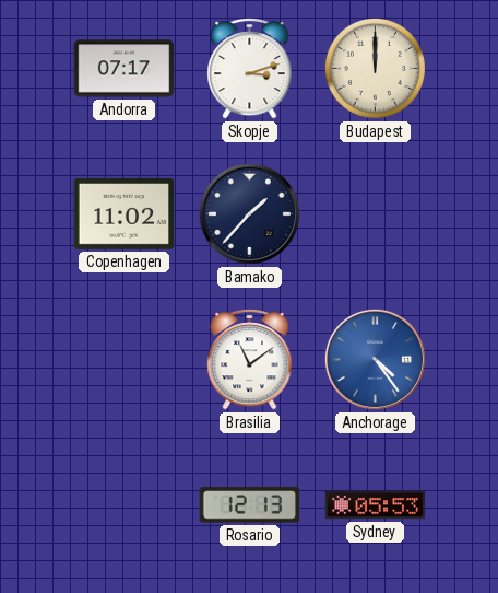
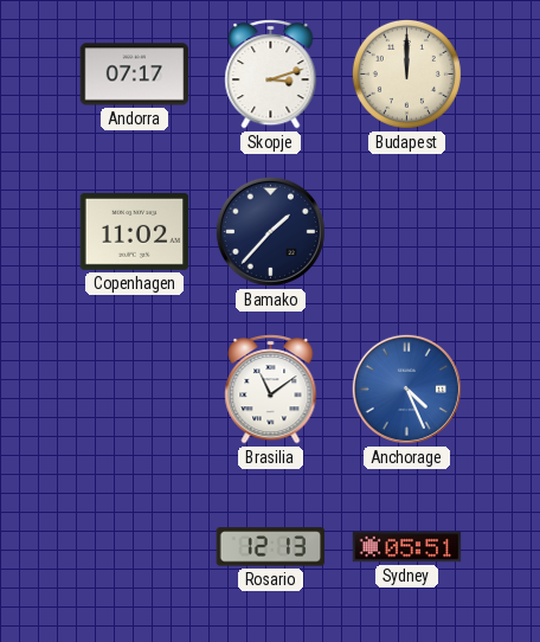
Anchorage: 4:24 -> 4:26
Sydney: 05:53 -> 05:51
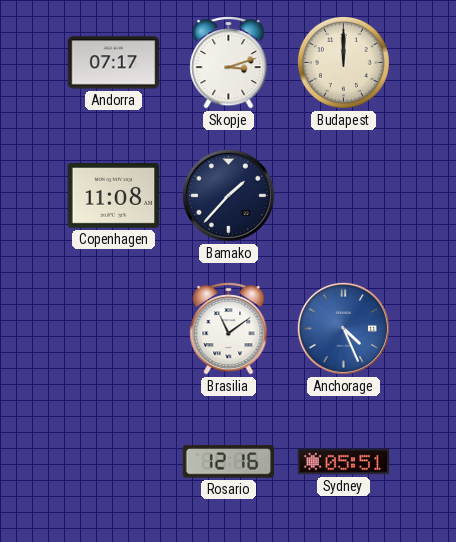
Copenhagen: 11:02 -> 11:08
Rosario: 12:13 -> 12:16
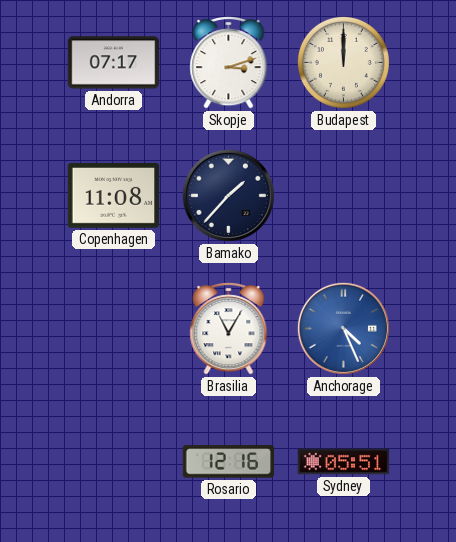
Brasilia: 11:09 -> 11:05
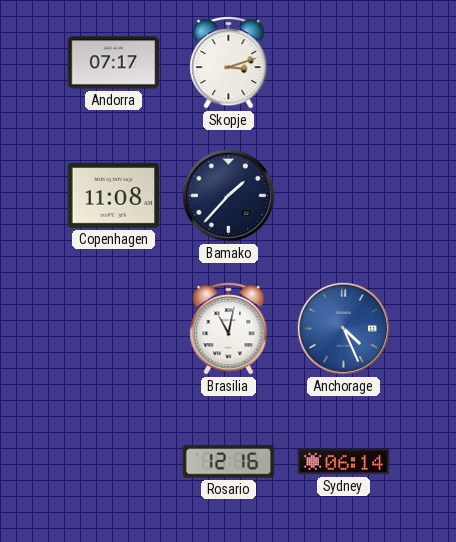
Budapest: 12:00 -> none
Brasilia: 11:05 -> 11:02
Sydney: 05:51 -> 06:14
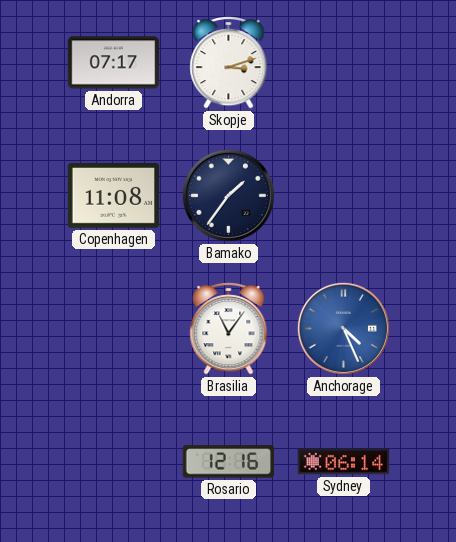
Bamako: 1:37 -> 1:36
Brasilia: 11:02 -> 11:06
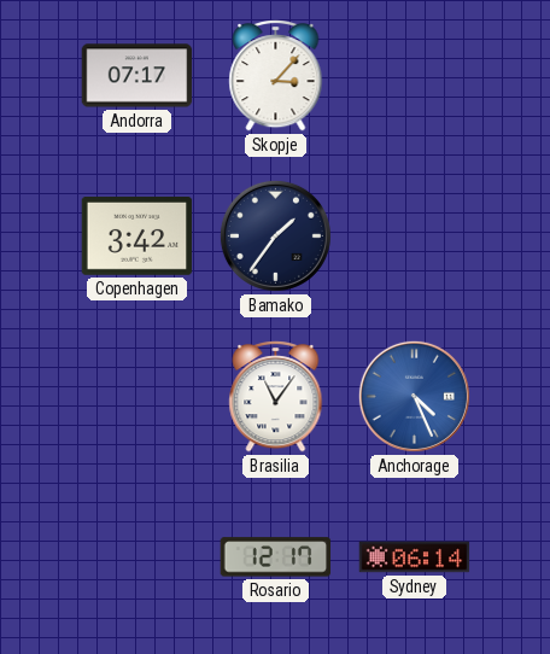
Skopje: 3:12 -> 3:07
Copenhagen: 11:08 -> 3:42
Rosario: 12:16 -> 12:17
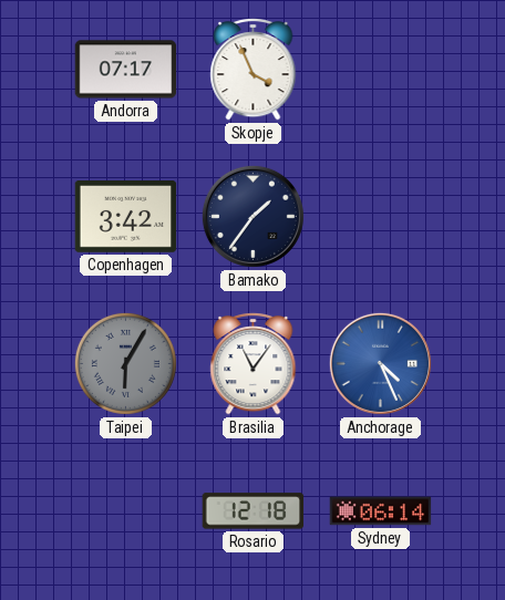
Skopje: 3:07 -> 3:56
Taipei: none -> 6:05
Rosario: 12:17 -> 12:18
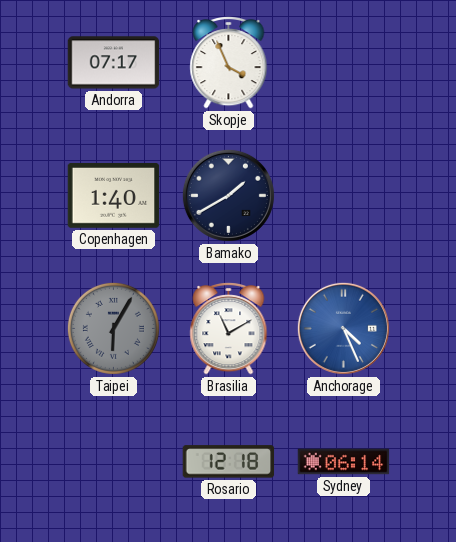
Copenhagen: 3:42 -> 1:40
Bamako: 1:36 -> 1:40
Brasilia: 11:06 -> 11:10
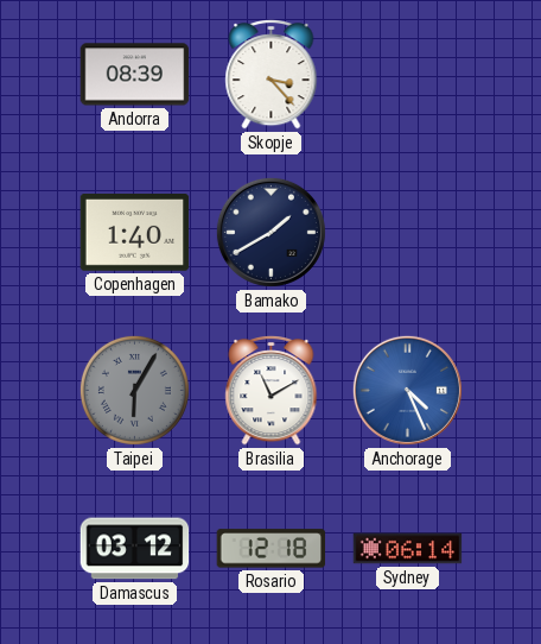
Andorra: 07:17 -> 08:39
Skopje: 3:56 -> 3:23
Damascus: none -> 03:12
